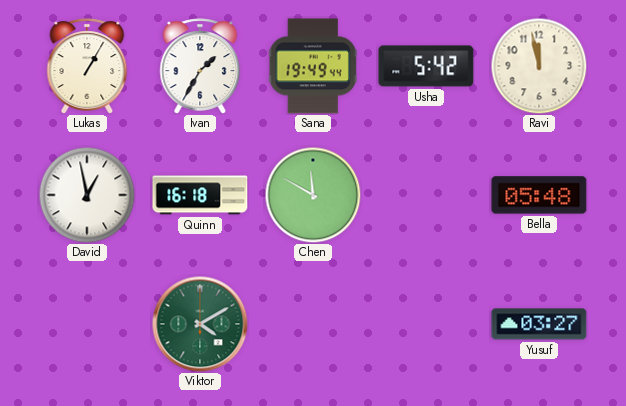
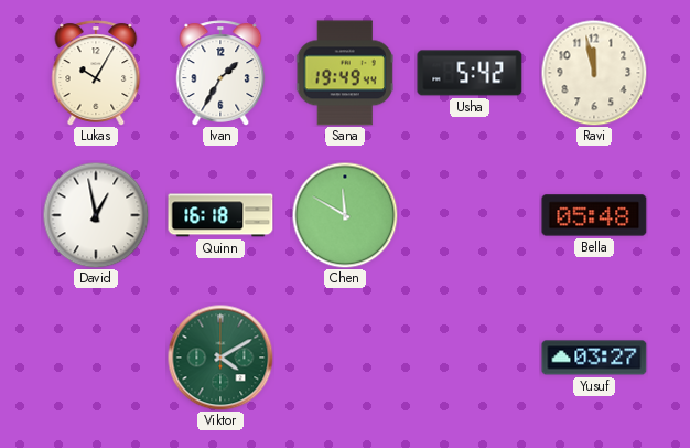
Lukas: 1:05 -> 10:05
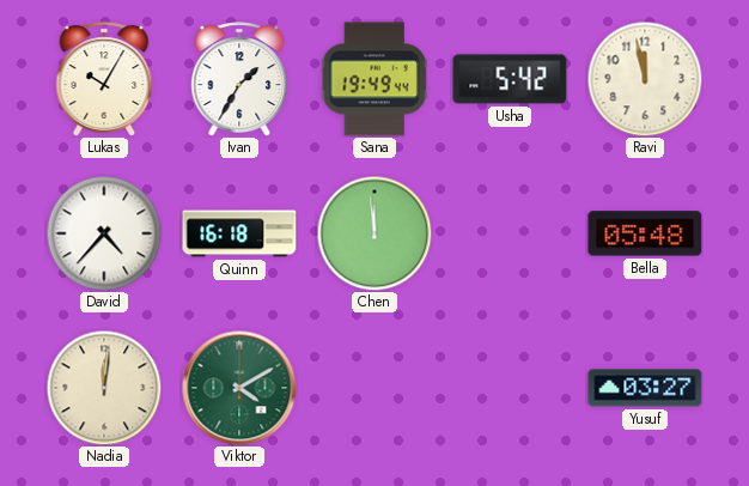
David: 12:58 -> 4:37
Chen: 11:50 -> 11:59
Nadia: none -> 12:01
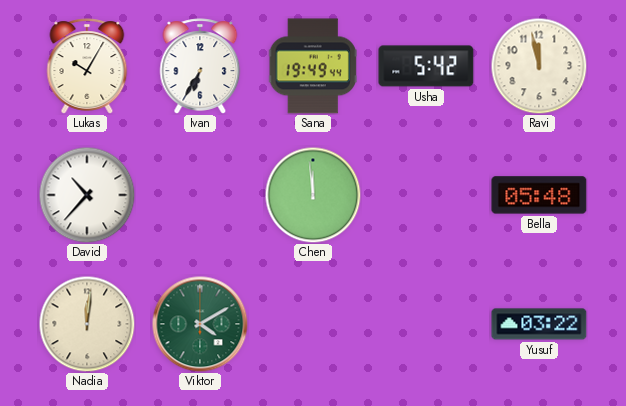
Ivan: 1:35 -> 6:35
David: 4:37 -> 10:37
Quinn: 16:18 -> none
Yusuf: 03:27 -> 03:22
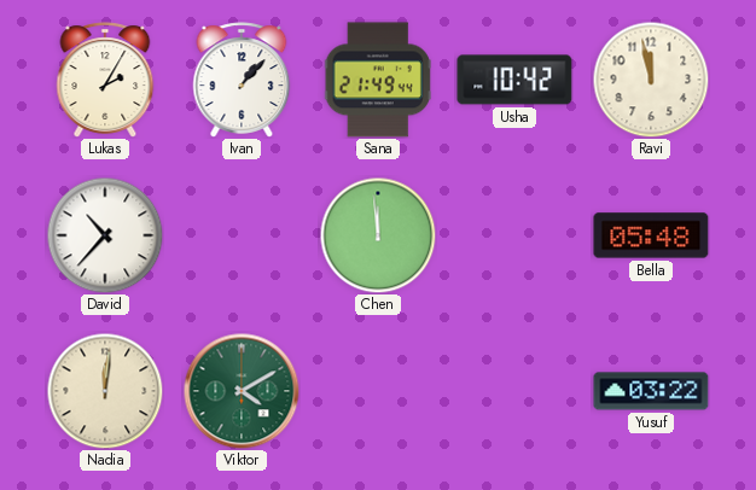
Lukas: 10:05 -> 2:05
Ivan: 6:35 -> 1:07
Sana: 19:49 -> 21:49
Usha: 5:42 -> 10:42
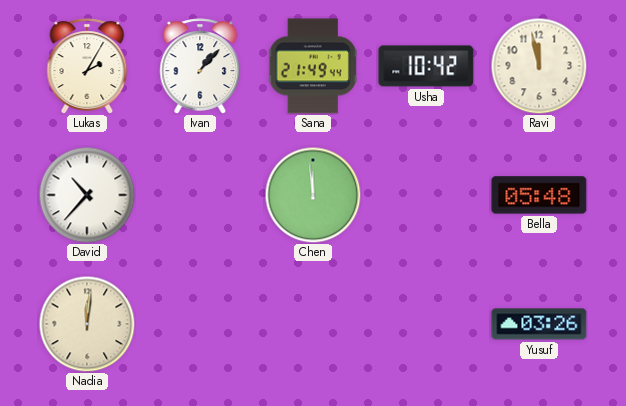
Viktor: 4:10 -> none
Yusuf: 03:22 -> 03:26
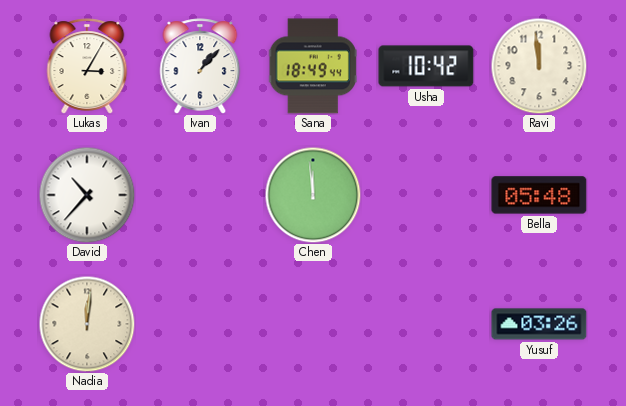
Lukas: 2:05 -> 3:05
Sana: 21:49 -> 18:49
Ravi: 11:58 -> 11:59
